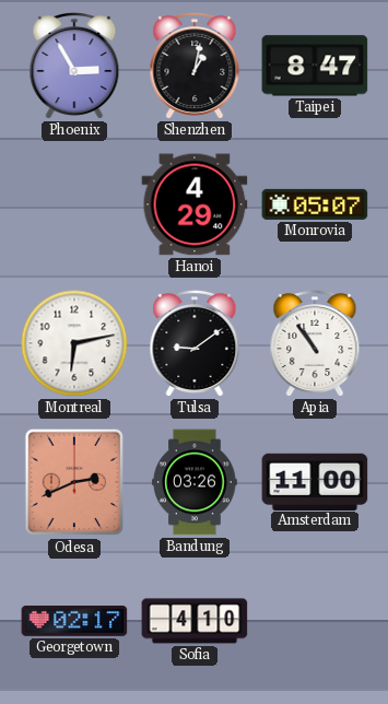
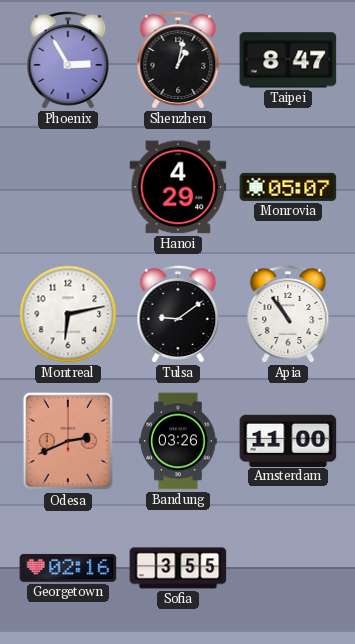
Georgetown: 02:17 -> 02:16
Sofia: 4:10 -> 3:55
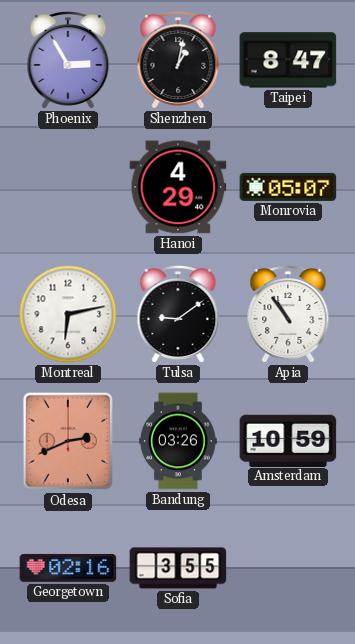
Amsterdam: 11:00 -> 10:59
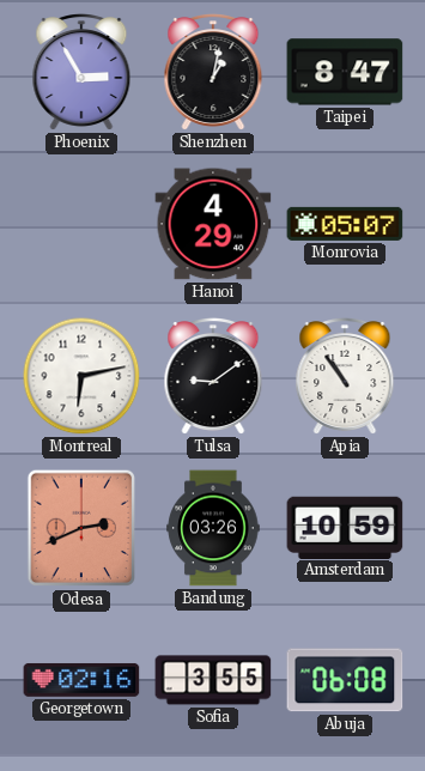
Abuja: none -> 06:08
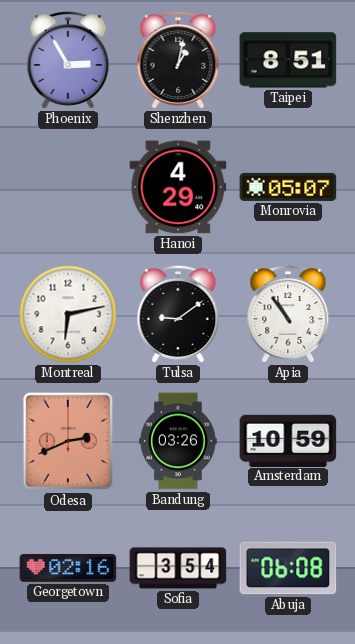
Taipei: 8:47 -> 8:51
Sofia: 3:55 -> 3:54
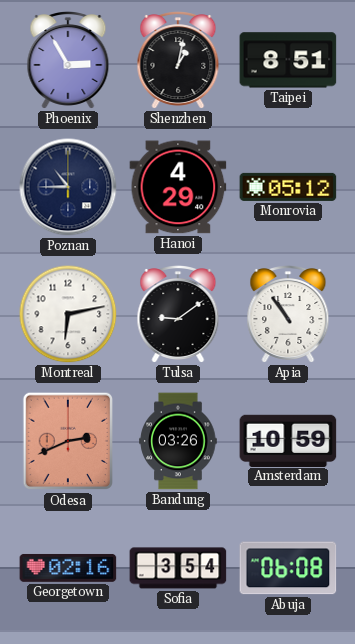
Poznan: none -> 10:45
Monrovia: 05:07 -> 05:12
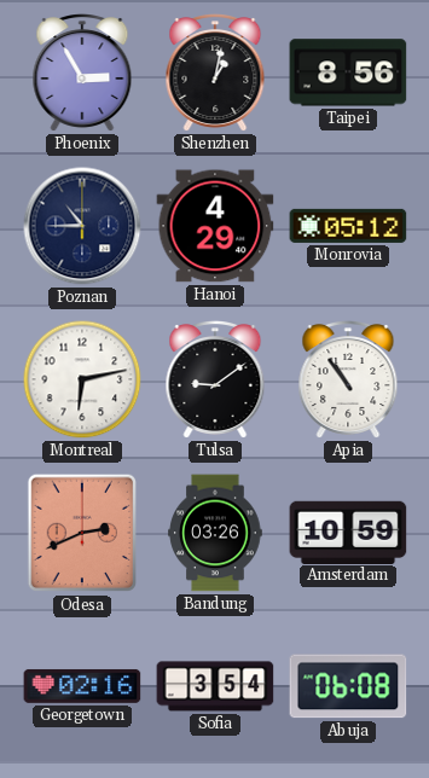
Taipei: 8:51 -> 8:56
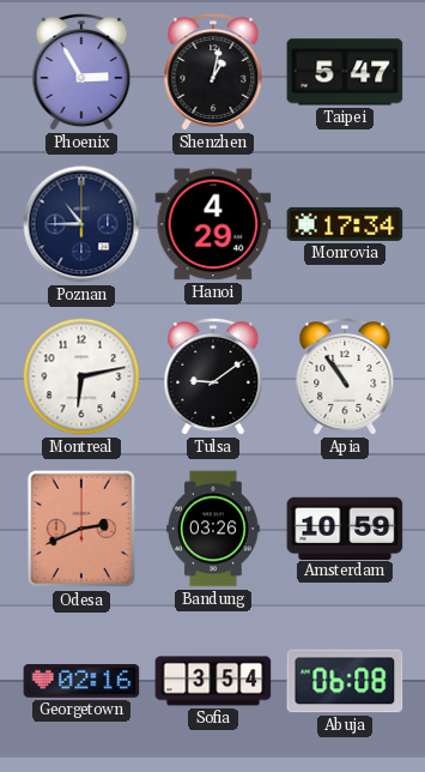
Taipei: 8:56 -> 5:47
Monrovia: 05:12 -> 17:34
